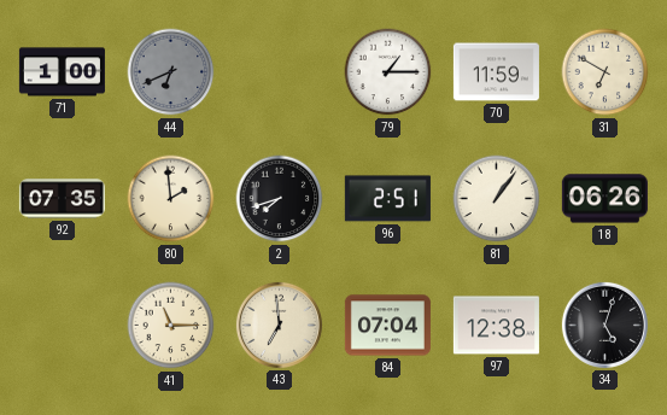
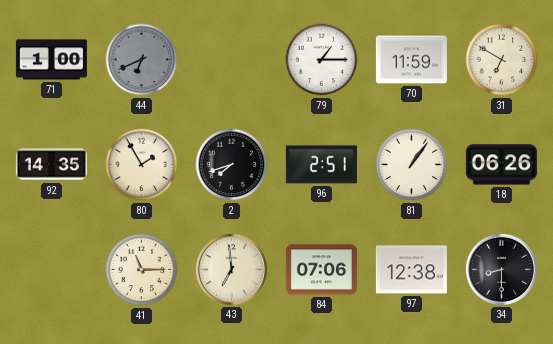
92: 07:35 -> 14:35
80: 1:59 -> 1:55
84: 07:04 -> 07:06
34: 5:03 -> 8:30
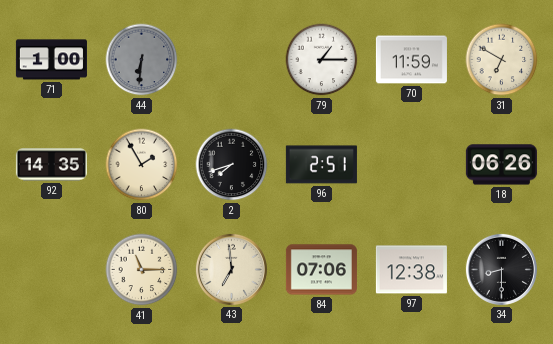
44: 6:41 -> 6:31
81: 1:06 -> none
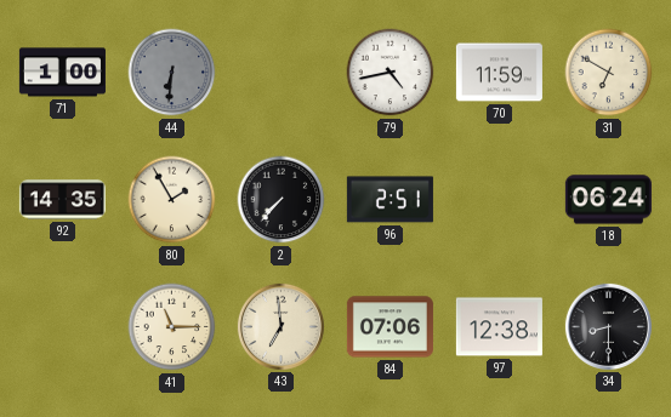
79: 1:15 -> 4:43
2: 7:42 -> 7:37
18: 06:26 -> 06:24
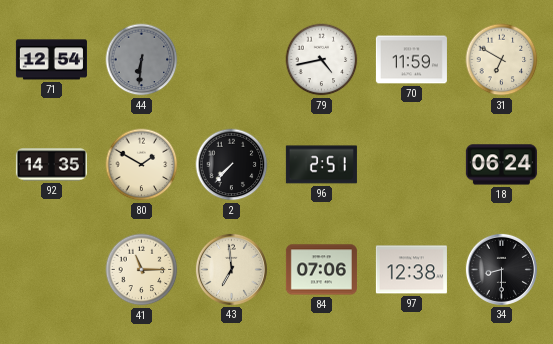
71: 1:00 -> 12:54
80: 1:55 -> 1:50
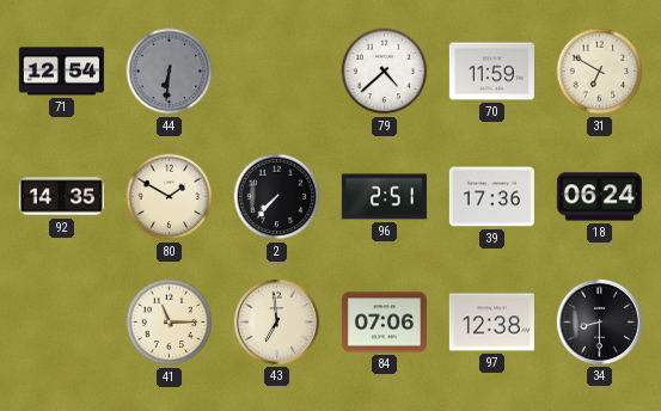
79: 4:43 -> 4:38
39: none -> 17:36
